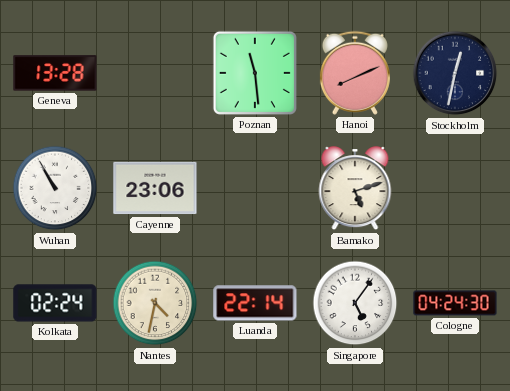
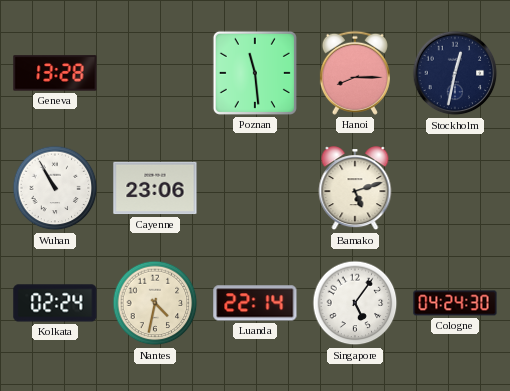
Hanoi: 8:11 -> 8:15
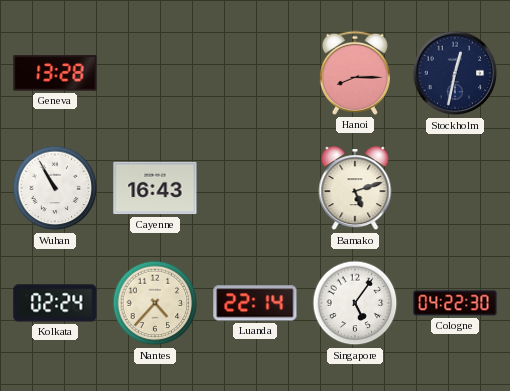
Poznan: 11:29 -> none
Cayenne: 23:06 -> 16:43
Nantes: 4:32 -> 4:37
Cologne: 04:24 -> 04:22
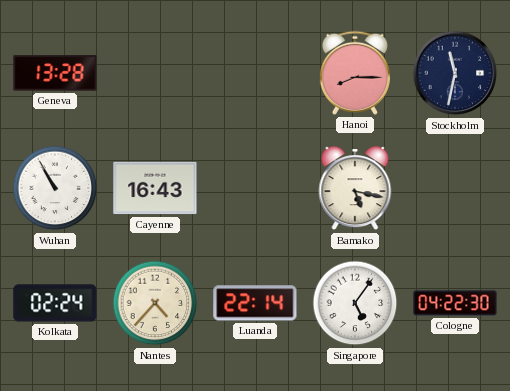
Stockholm: 12:32 -> 11:32
Bamako: 5:12 -> 5:17
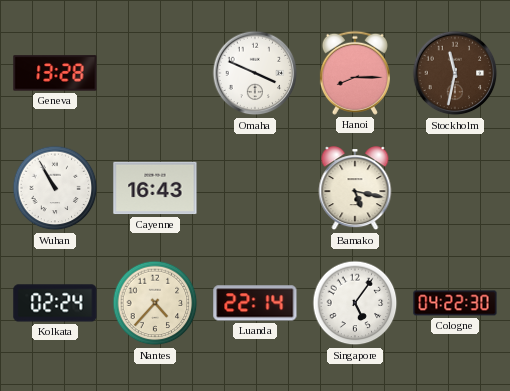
Omaha: none -> 3:49
Stockholm dial: navy -> brown
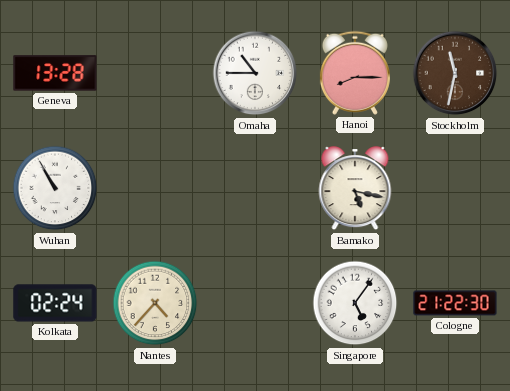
Omaha: 3:49 -> 10:45
Cayenne: 16:43 -> none
Luanda: 22:14 -> none
Cologne: 04:22 -> 21:22
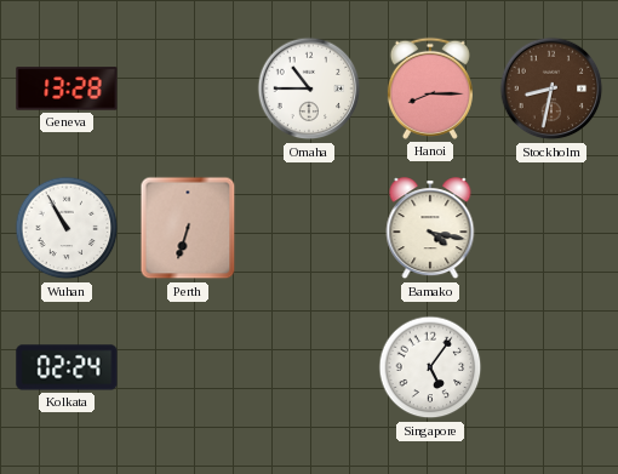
Stockholm: 11:32 -> 8:32
Perth: none -> 6:33
Bamako: 5:17 -> 4:17
Nantes: 4:37 -> none
Cologne: 21:22 -> none
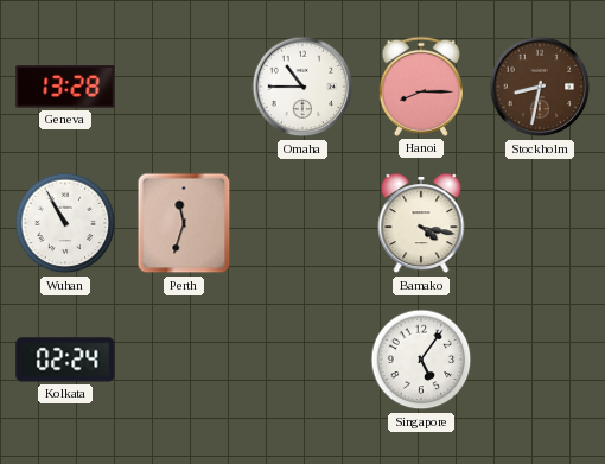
Perth: 6:33 -> 11:33
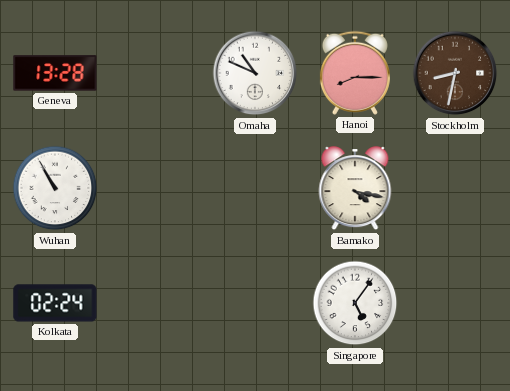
Omaha: 10:45 -> 10:49
Perth: 11:33 -> none
